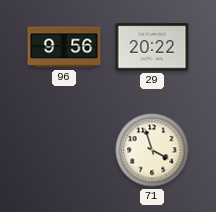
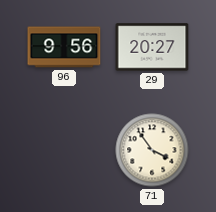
29: 20:22 -> 20:27
71: 3:57 -> 3:54
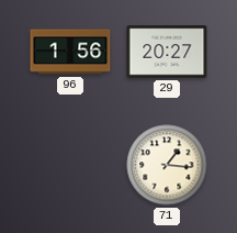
96: 9:56 -> 1:56
71: 3:54 -> 1:16
